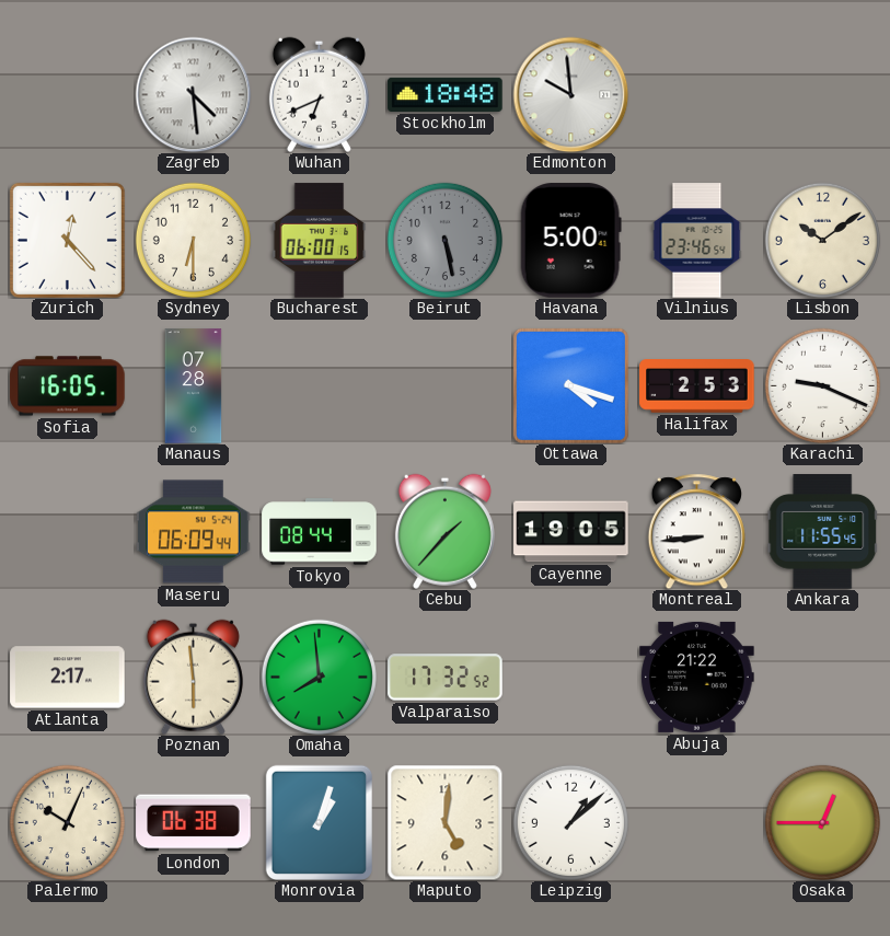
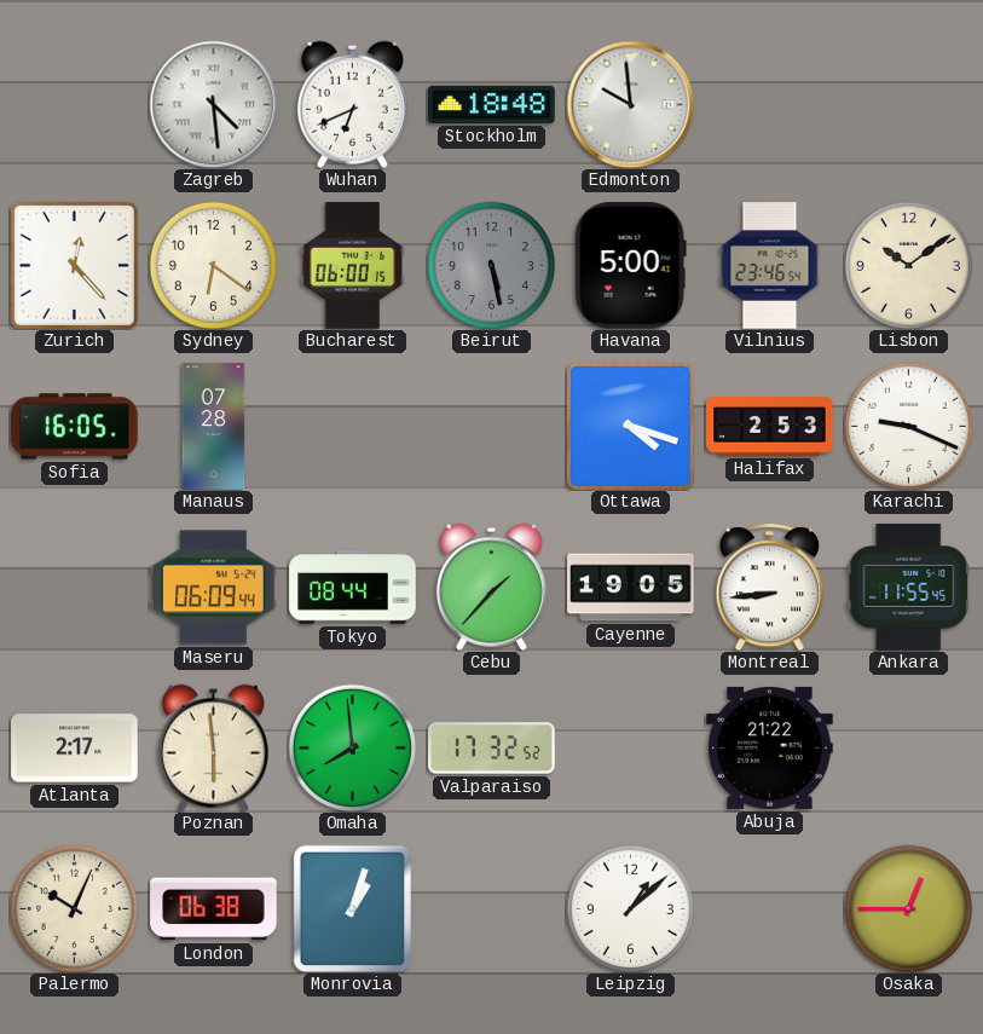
Sydney: 6:30 -> 6:21
Maputo: 5:01 -> none
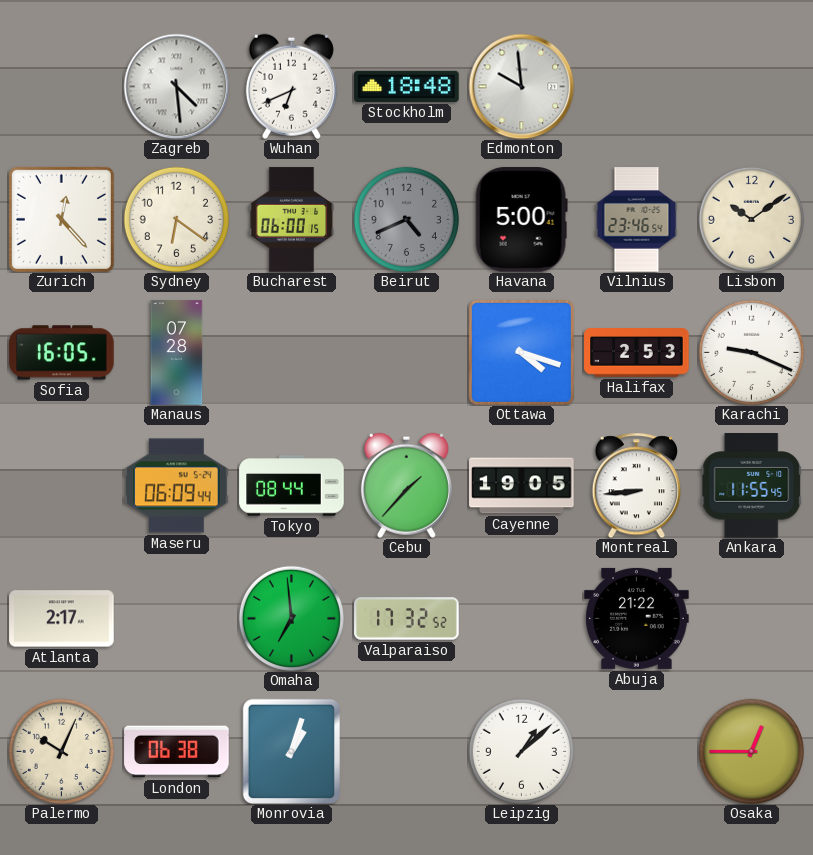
Beirut: 5:28 -> 4:41
Poznan: 5:59 -> none
Omaha: 7:59 -> 6:59
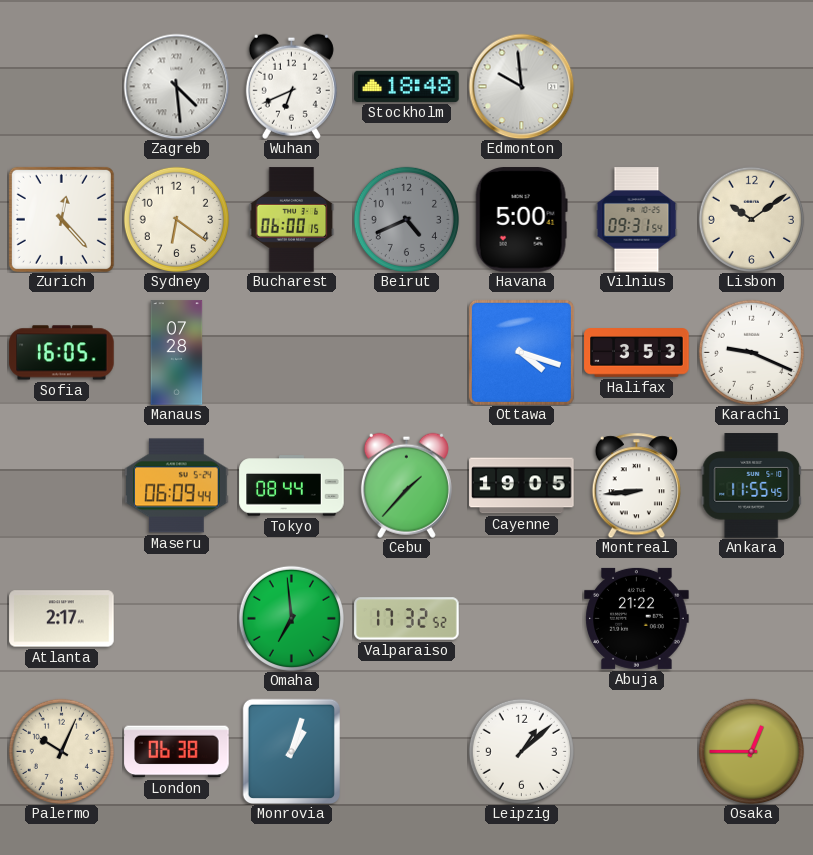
Vilnius: 23:46 -> 09:31
Halifax: 2:53 -> 3:53
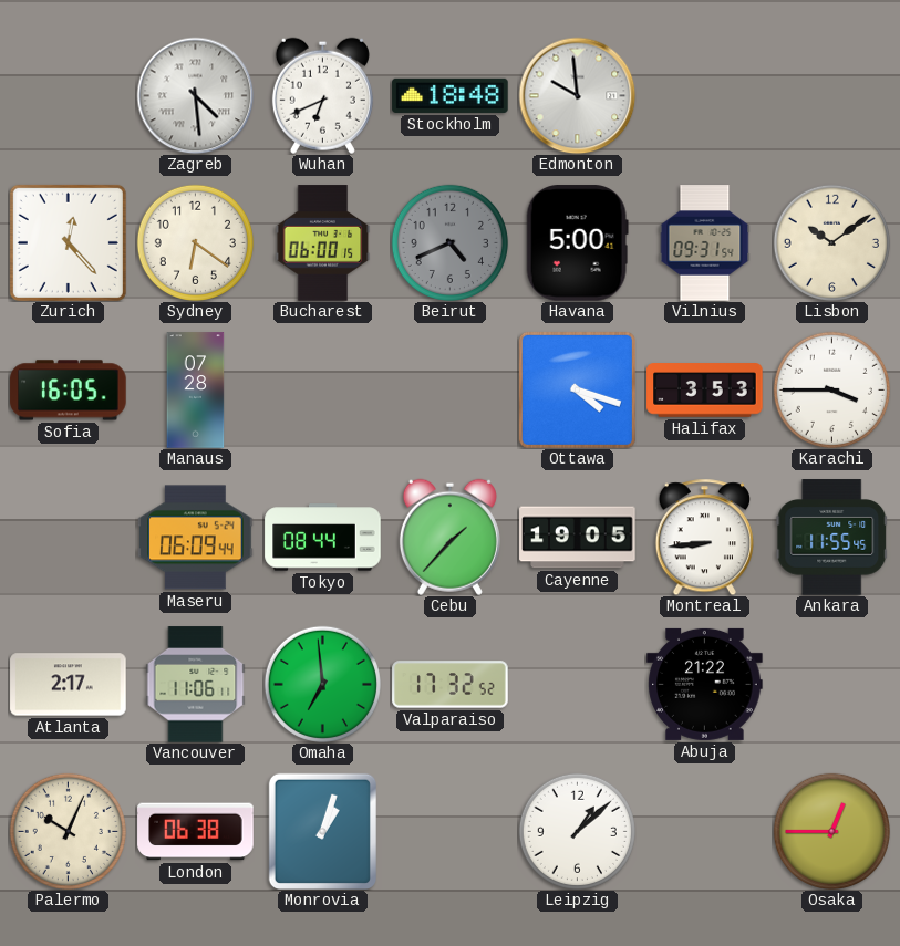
Karachi: 9:19 -> 3:45
Vancouver: none -> 11:06
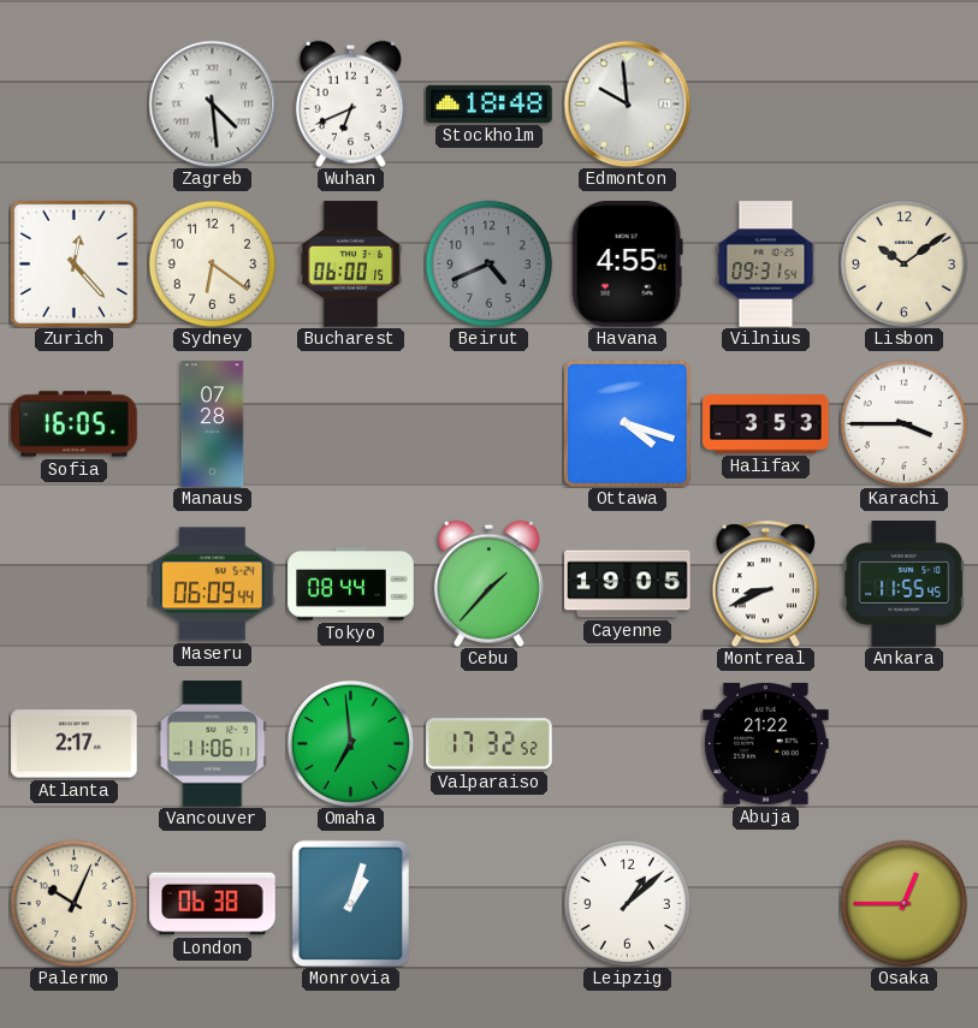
Havana: 5:00 -> 4:55
Montreal: 8:44 -> 8:41
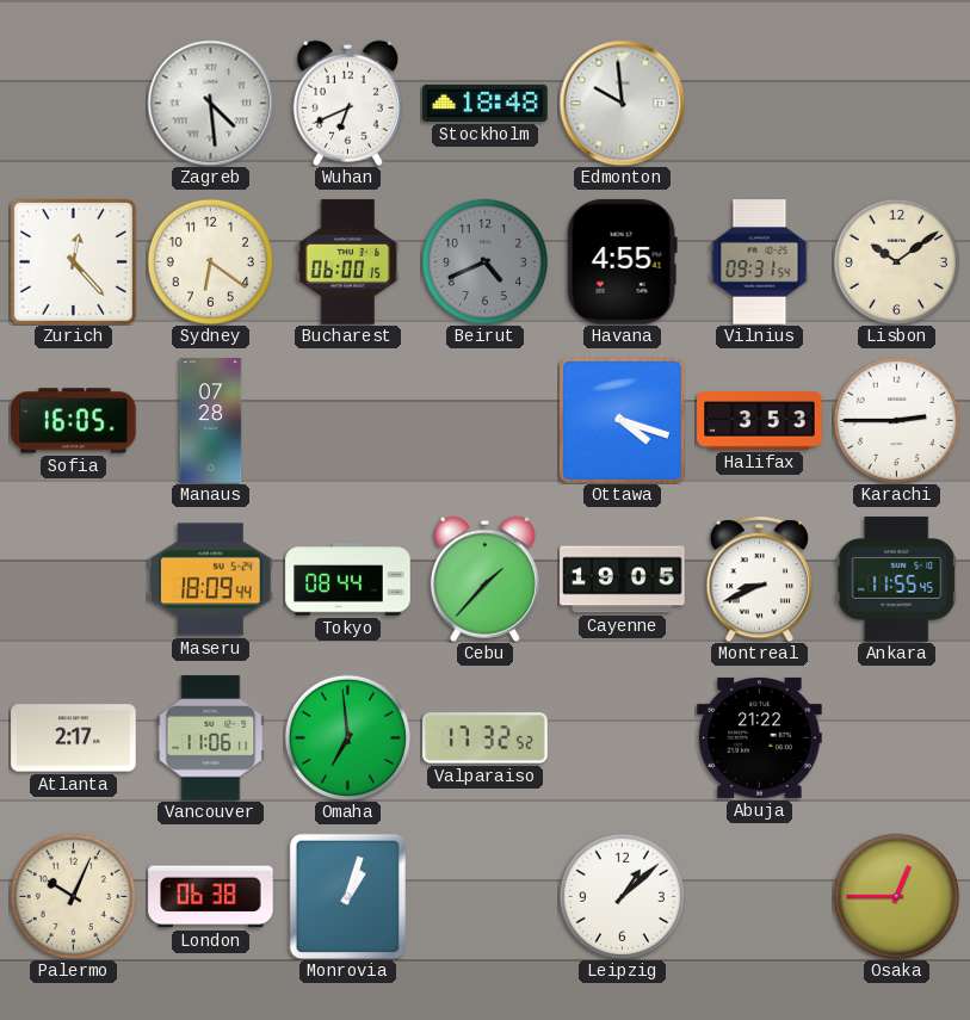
Karachi: 3:45 -> 2:45
Maseru: 06:09 -> 18:09
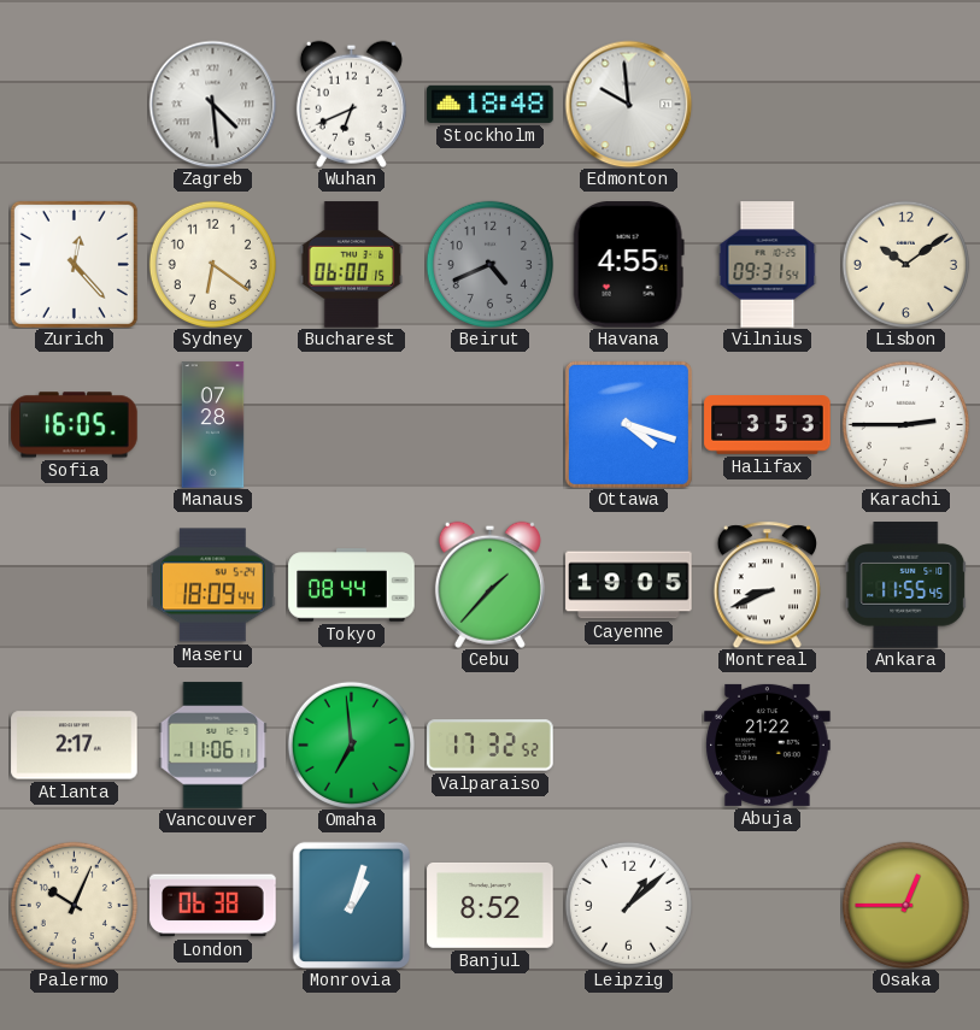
Banjul: none -> 8:52
